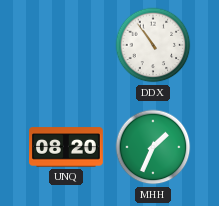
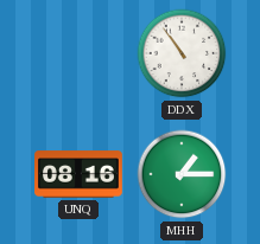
UNQ: 08:20 -> 08:16
MHH: 1:34 -> 1:15
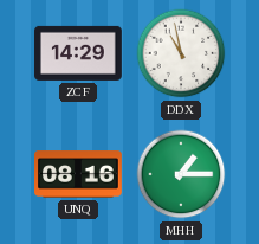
ZCF: none -> 14:29
DDX: 10:54 -> 10:58
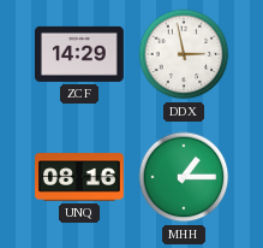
DDX: 10:58 -> 2:58
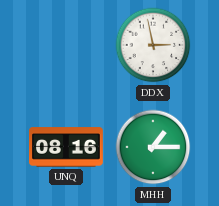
ZCF: 14:29 -> none
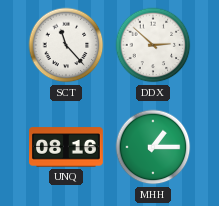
SCT: none -> 11:23
DDX: 2:58 -> 2:52
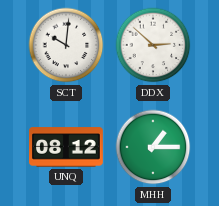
SCT: 11:23 -> 10:01
UNQ: 08:16 -> 08:12
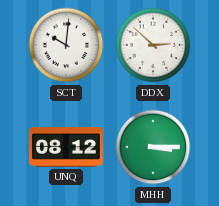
MHH: 1:15 -> 3:15
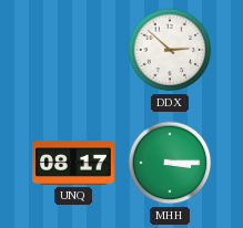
SCT: 10:01 -> none
UNQ: 08:12 -> 08:17
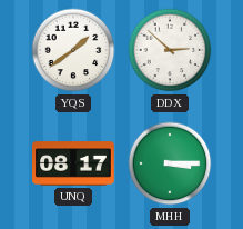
YQS: none -> 1:39
